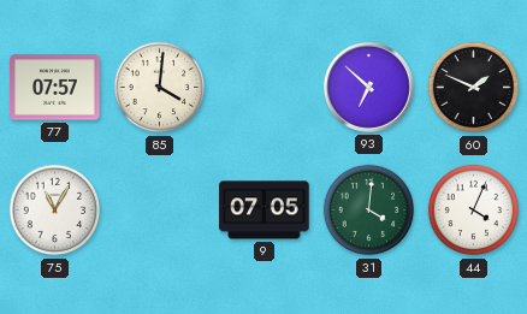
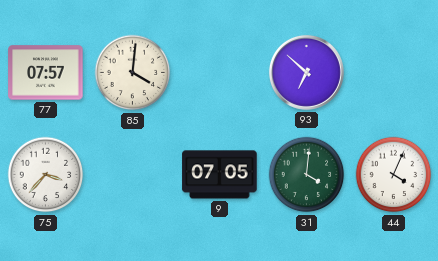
60: 1:49 -> none
75: 11:05 -> 3:37
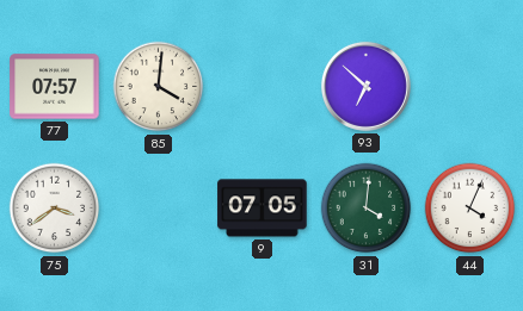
75: 3:37 -> 3:39
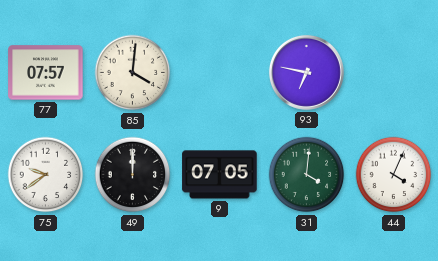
93: 6:52 -> 6:47
75: 3:39 -> 9:39
49: none -> 12:00
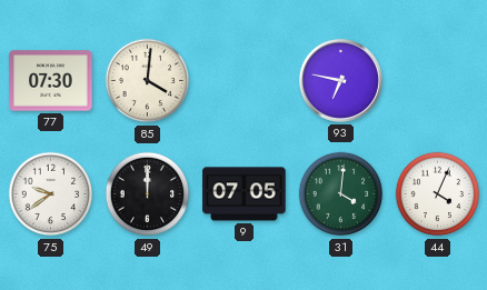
77: 07:57 -> 07:30
